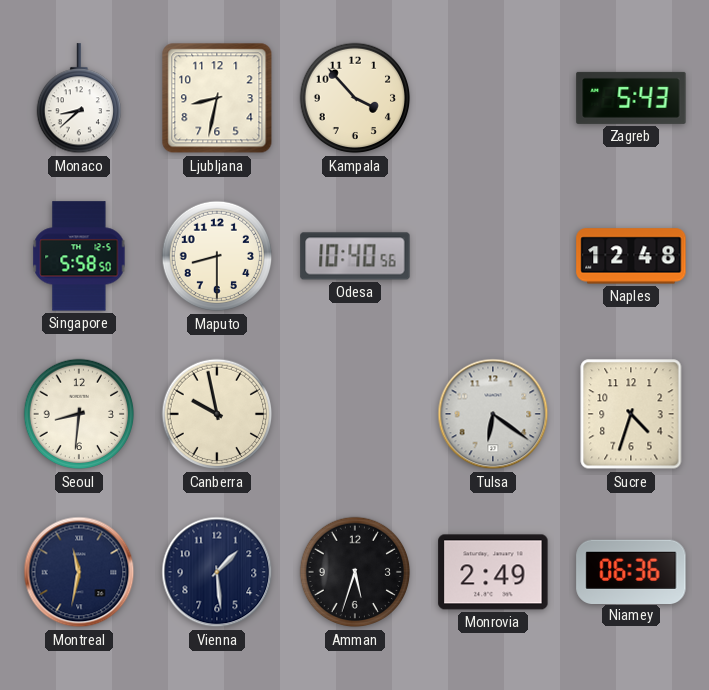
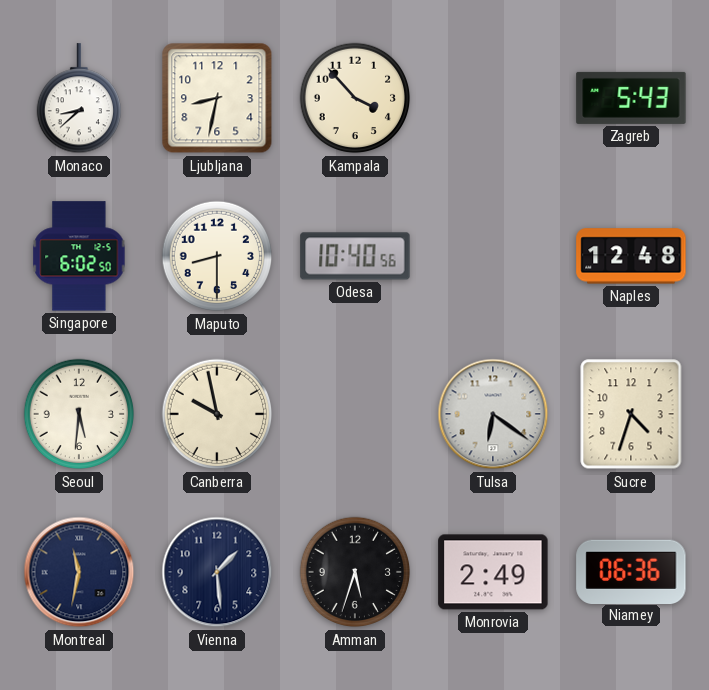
Singapore: 5:58 -> 6:02
Seoul: 8:31 -> 5:31
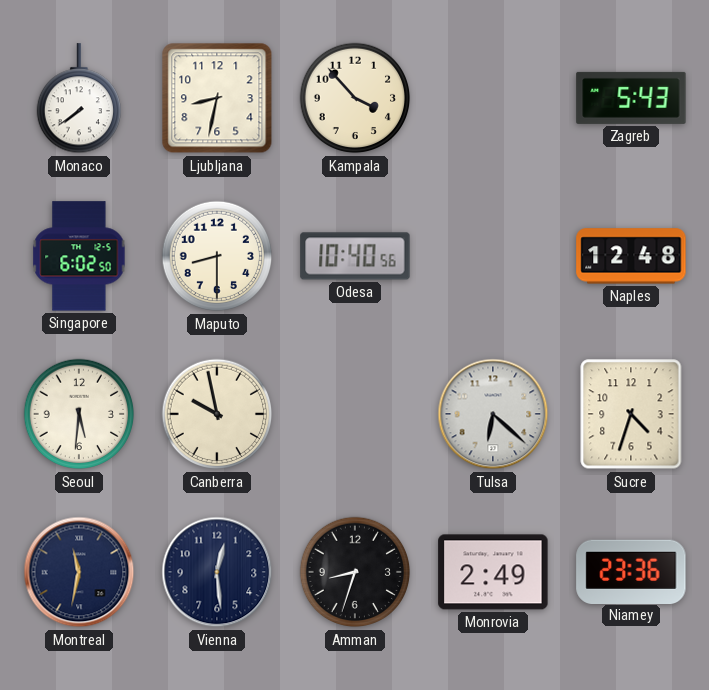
Monaco: 8:38 -> 7:39
Tulsa: 6:21 -> 6:22
Vienna: 1:29 -> 12:29
Amman: 5:33 -> 8:33
Niamey: 06:36 -> 23:36
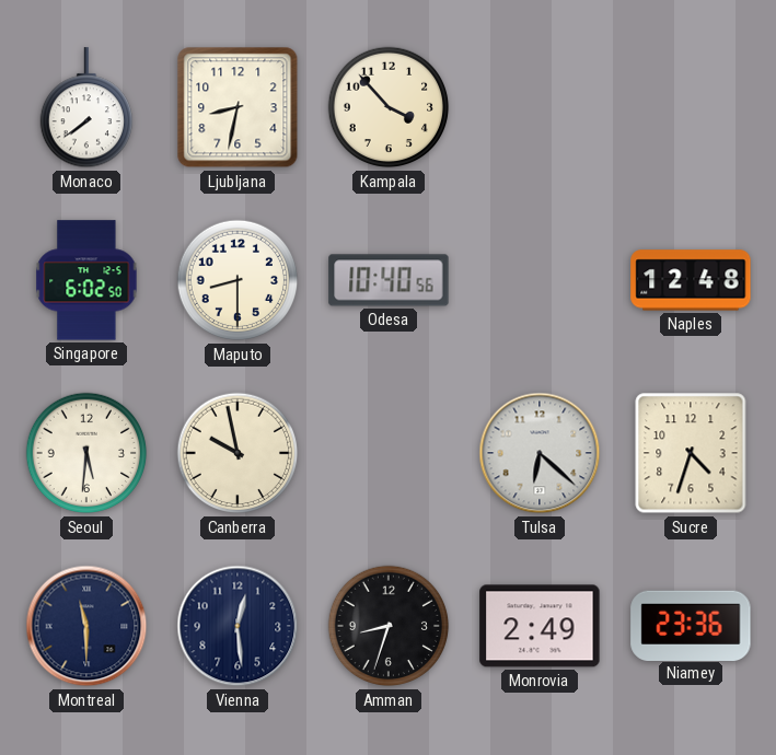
Zagreb: 5:43 -> none
Montreal: 11:32 -> 11:30
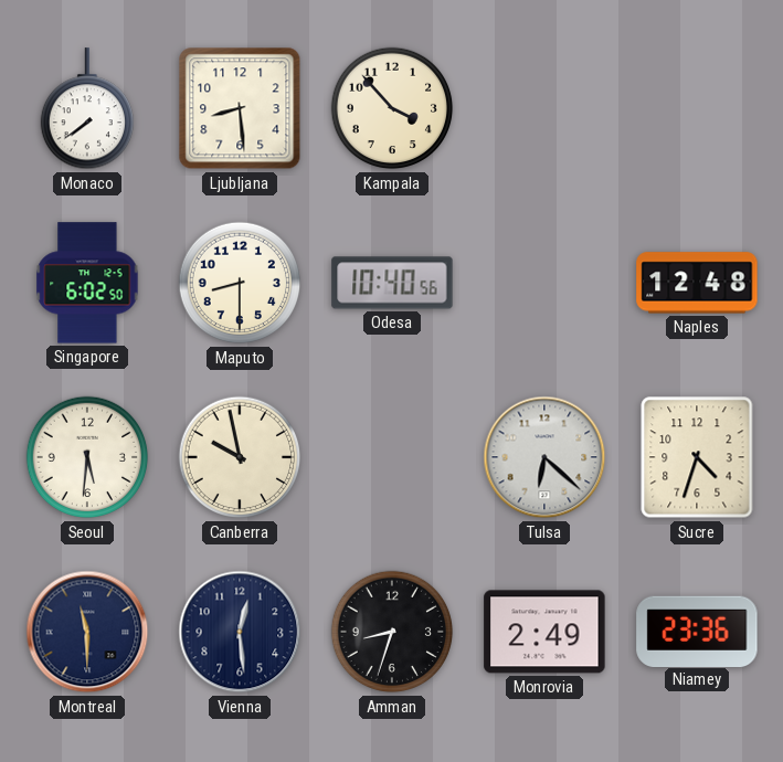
Ljubljana: 8:32 -> 8:29
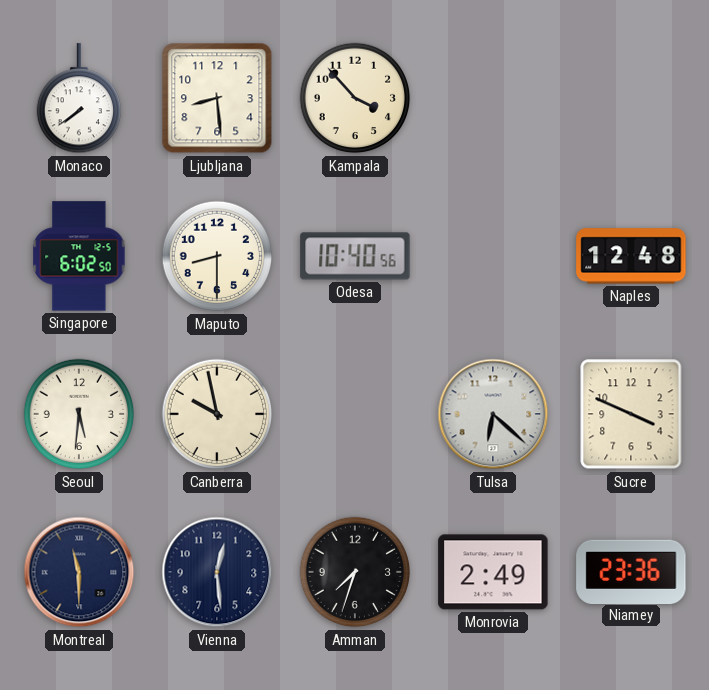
Sucre: 4:33 -> 3:49
Amman: 8:33 -> 7:33
